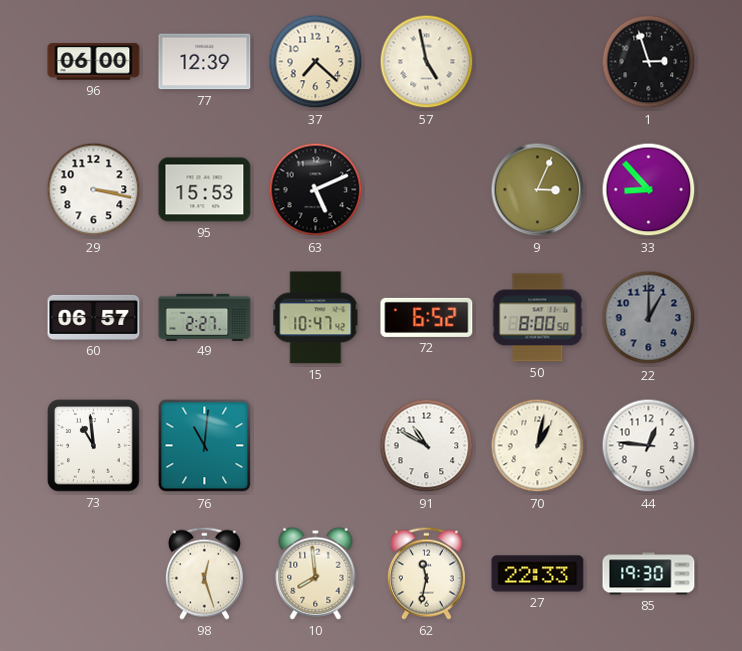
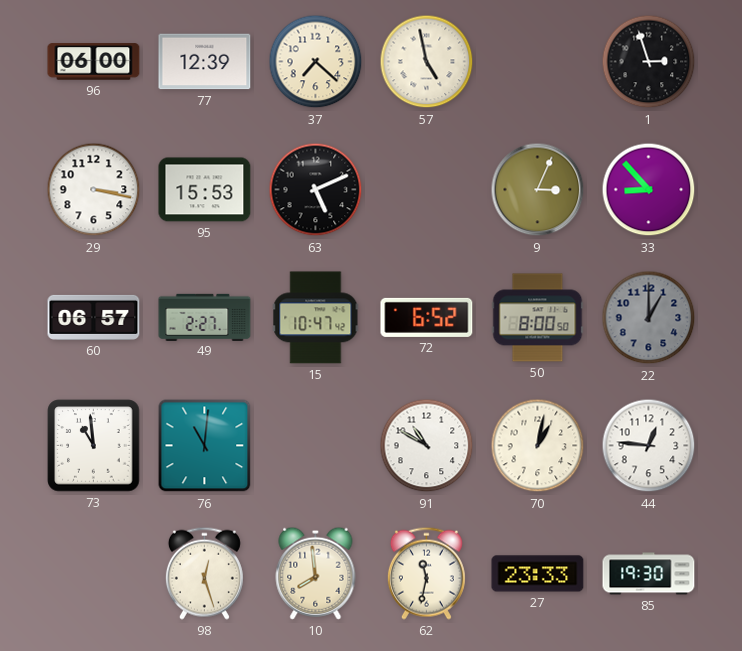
27: 22:33 -> 23:33
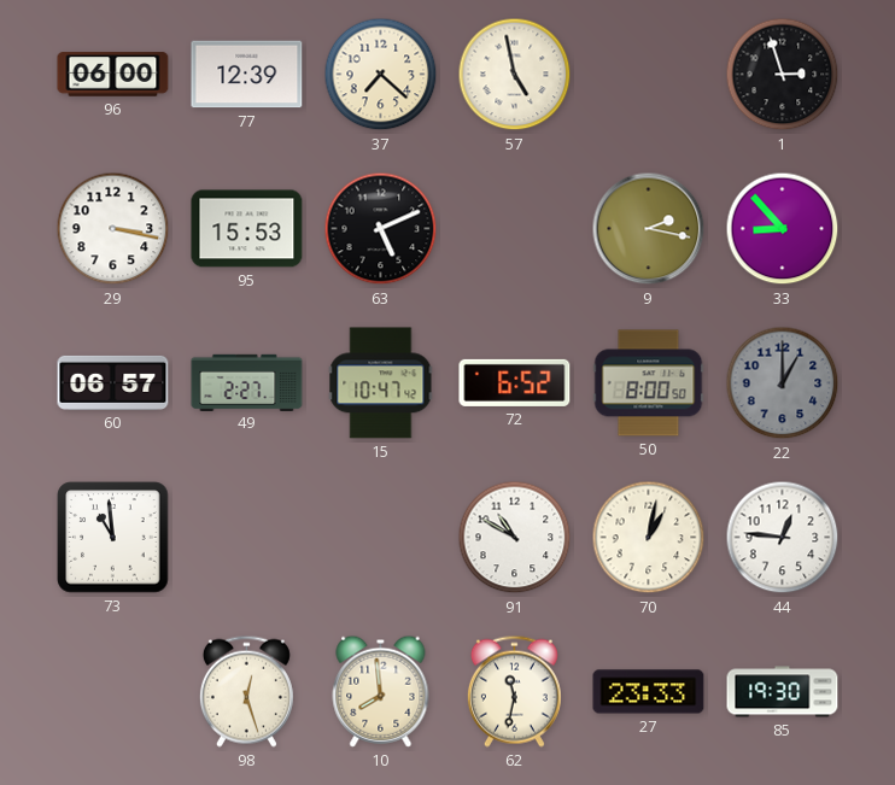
9: 3:04 -> 2:17
76: 11:01 -> none
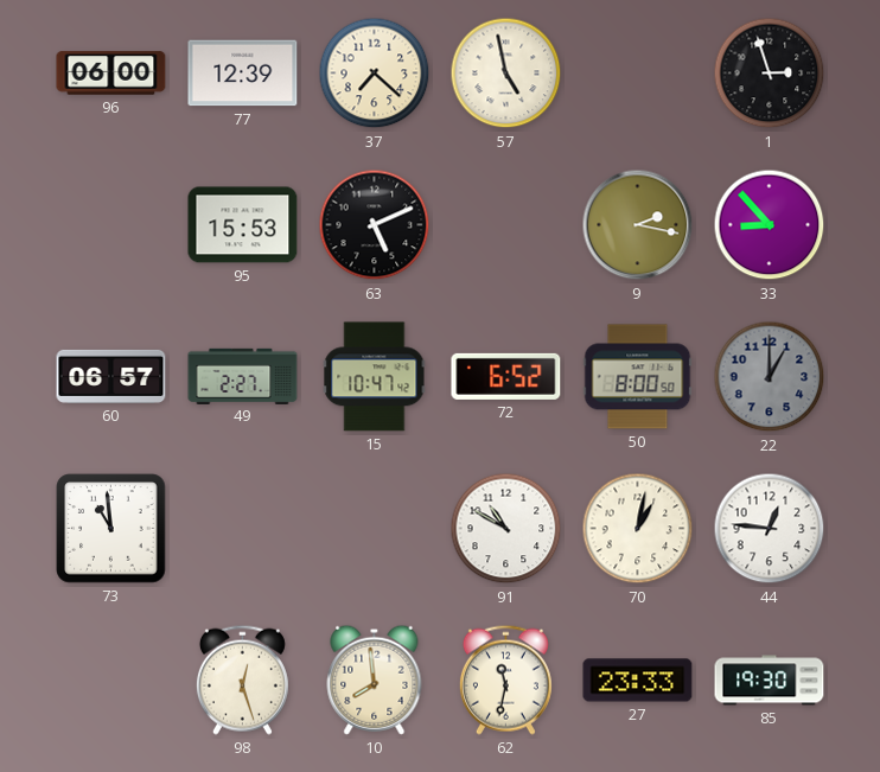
29: 3:17 -> none
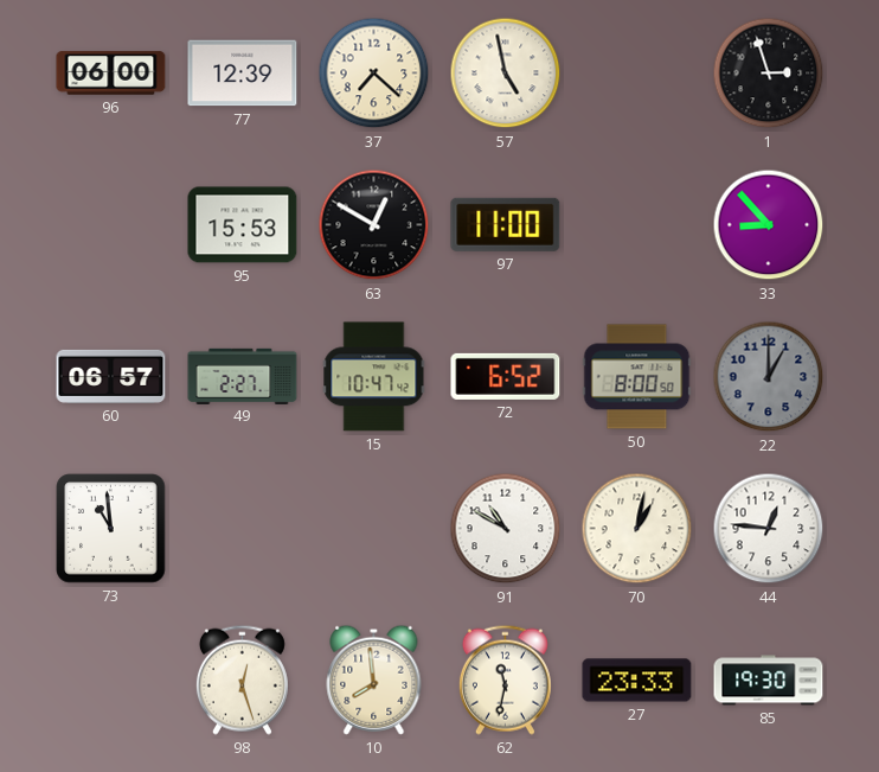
63: 5:11 -> 12:50
97: none -> 11:00
9: 2:17 -> none
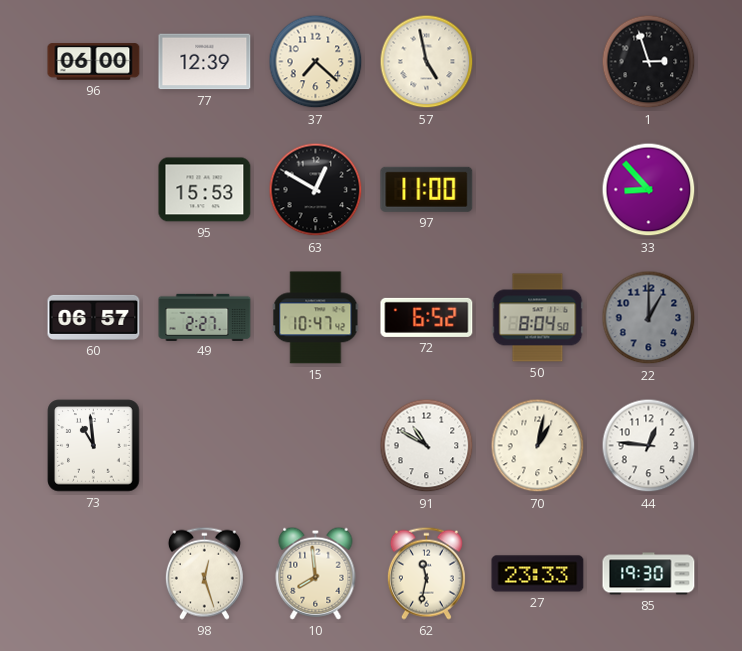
50: 8:00 -> 8:04
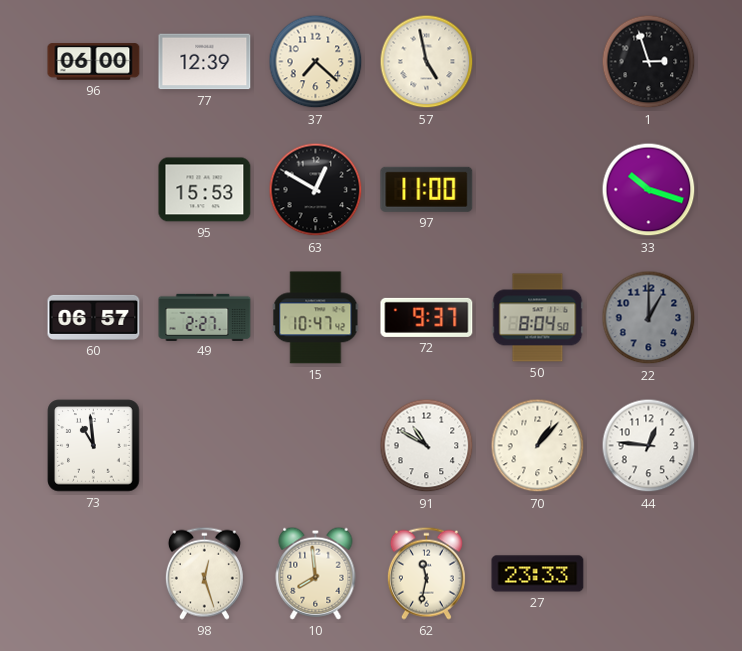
33: 8:53 -> 10:18
72: 6:52 -> 9:37
70: 1:02 -> 1:07
85: 19:30 -> none
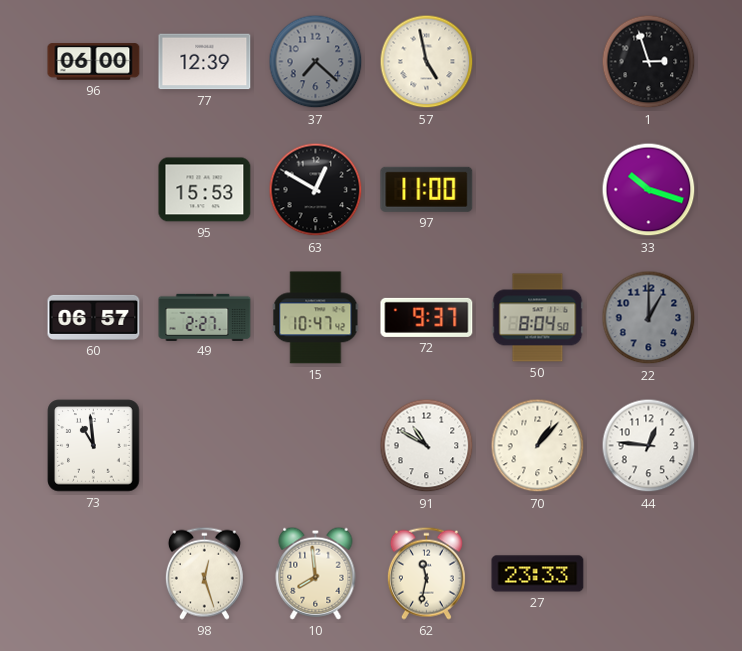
37 dial: cream -> grey
